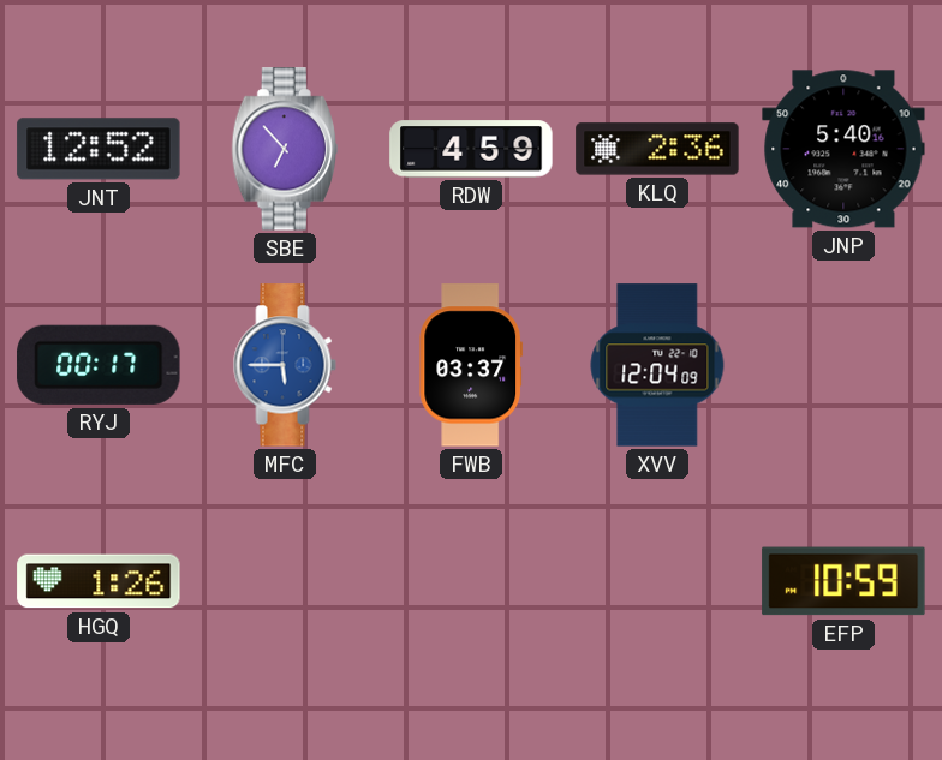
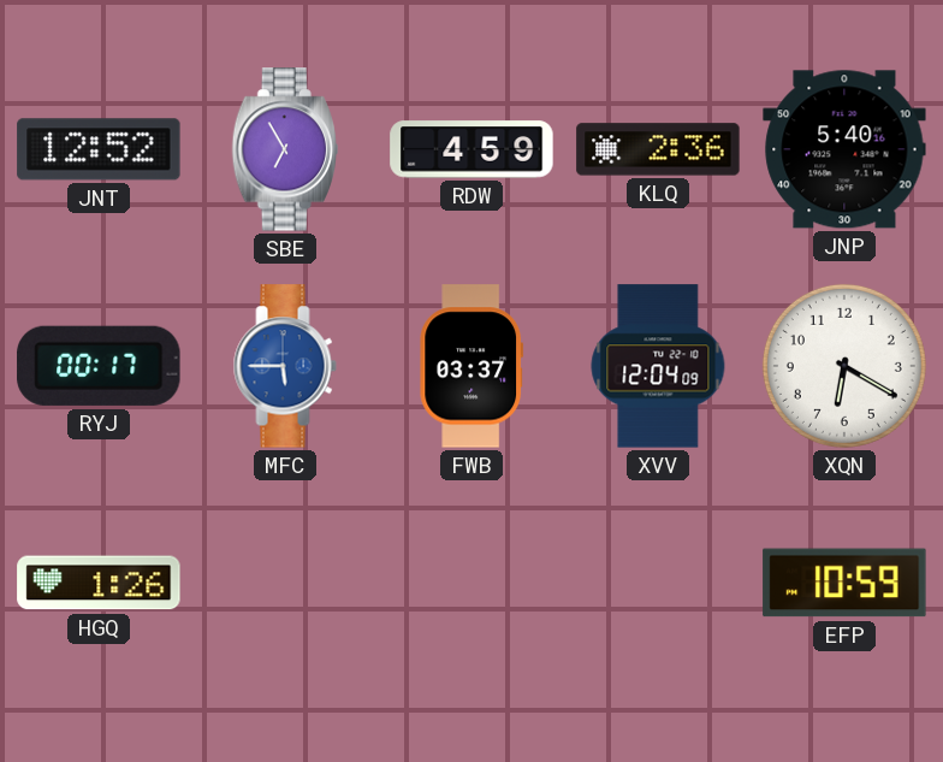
SBE: 6:53 -> 6:55
XQN: none -> 6:20
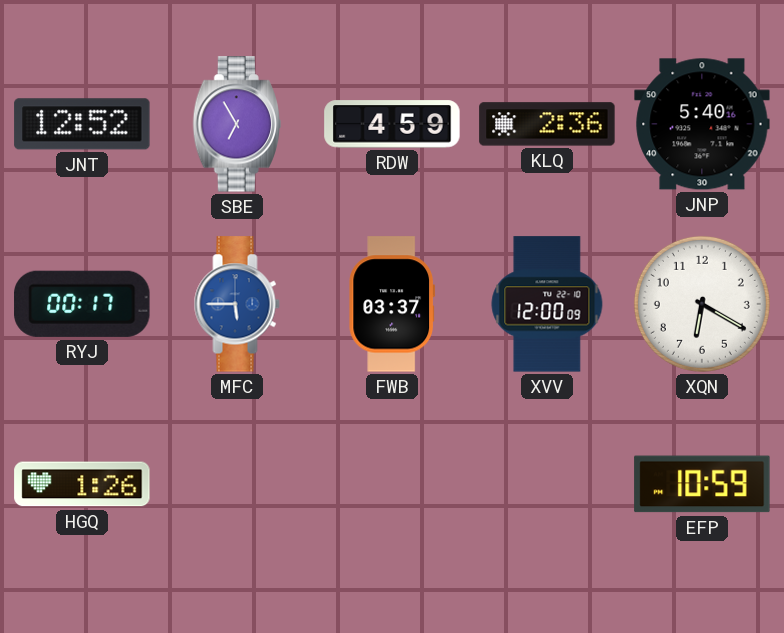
XVV: 12:04 -> 12:00
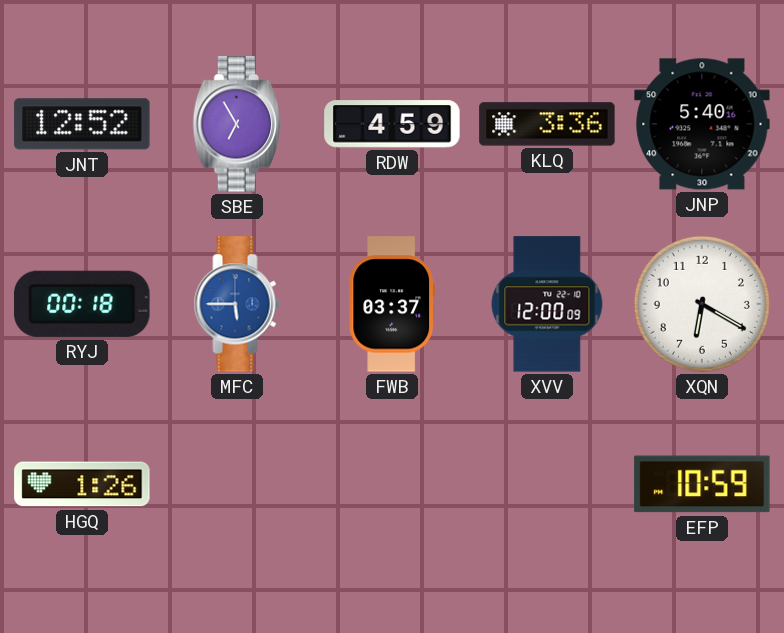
KLQ: 2:36 -> 3:36
RYJ: 00:17 -> 00:18
